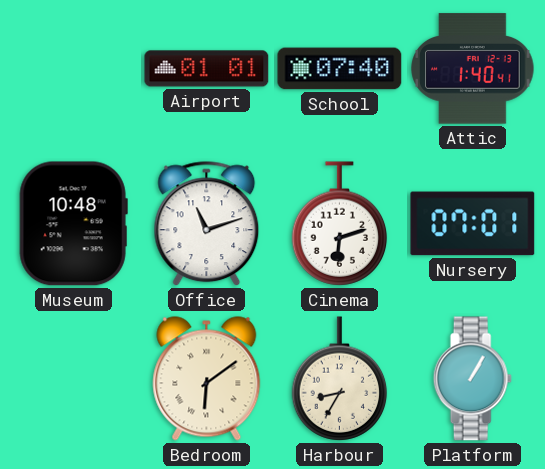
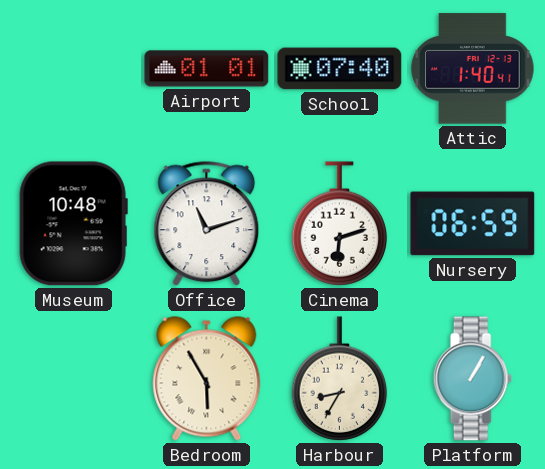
Nursery: 07:01 -> 06:59
Bedroom: 6:09 -> 5:55
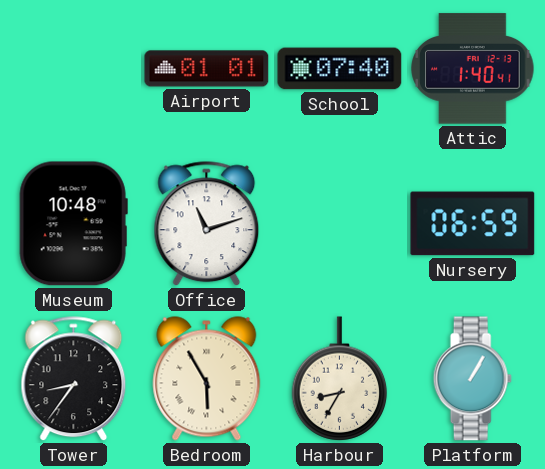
Cinema: 6:12 -> none
Tower: none -> 8:36
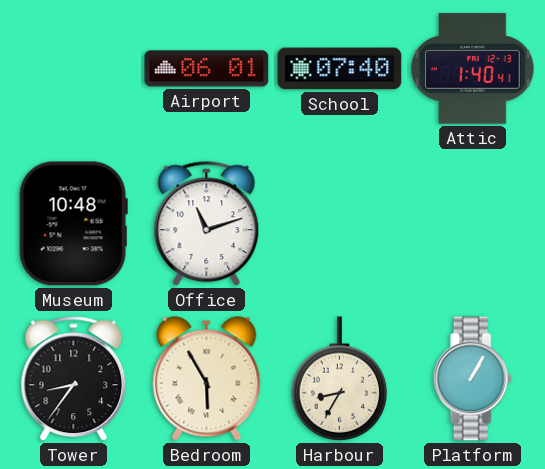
Airport: 01:01 -> 06:01
Nursery: 06:59 -> none
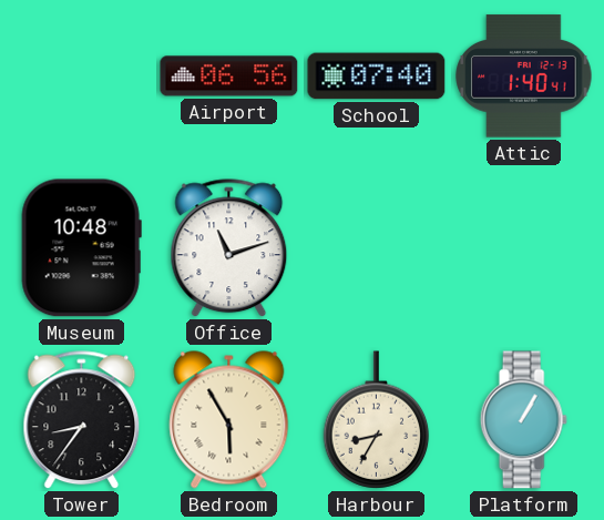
Airport: 06:01 -> 06:56
